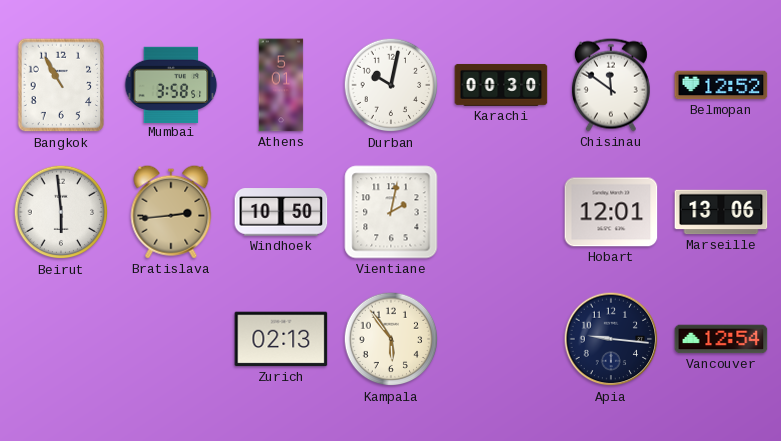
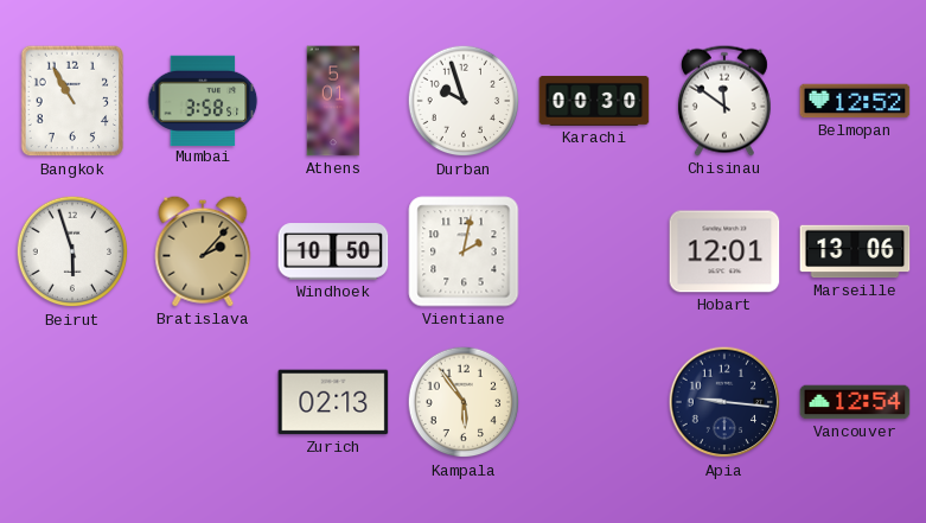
Durban: 10:02 -> 9:57
Beirut: 5:59 -> 5:57
Bratislava: 2:44 -> 2:07
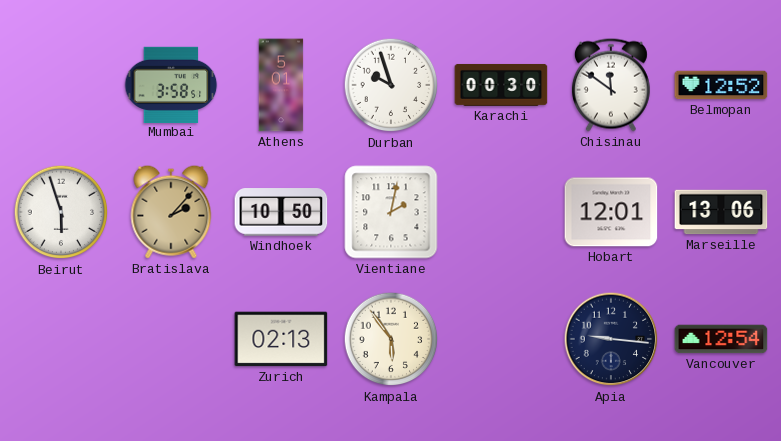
Bangkok: 10:55 -> none
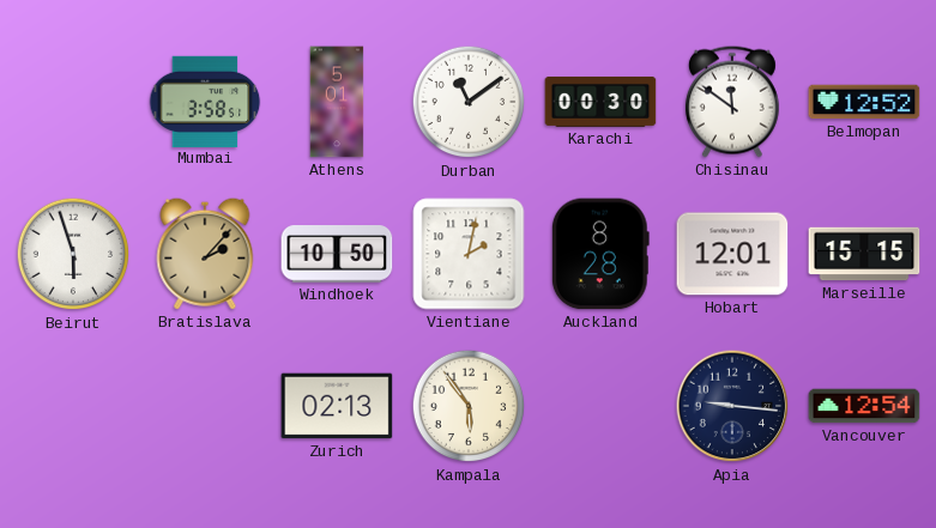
Durban: 9:57 -> 11:09
Auckland: none -> 8:28
Marseille: 13:06 -> 15:15
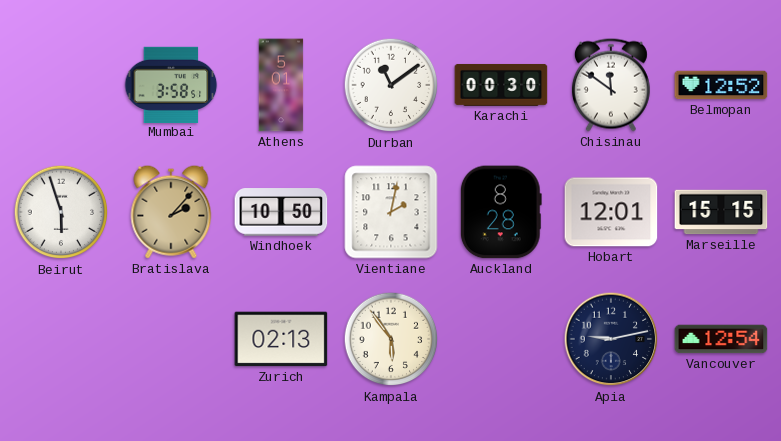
Apia: 9:16 -> 9:13
